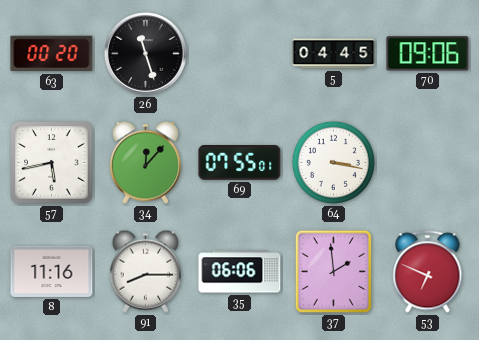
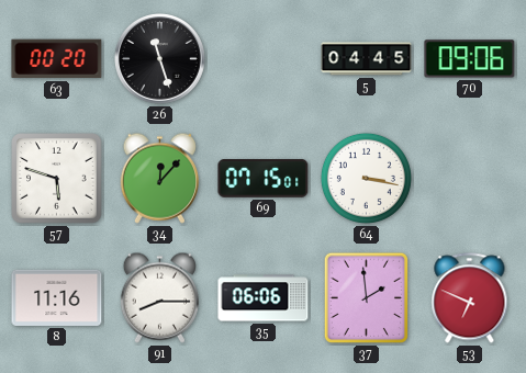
57: 5:43 -> 5:48
69: 07:55 -> 07:15
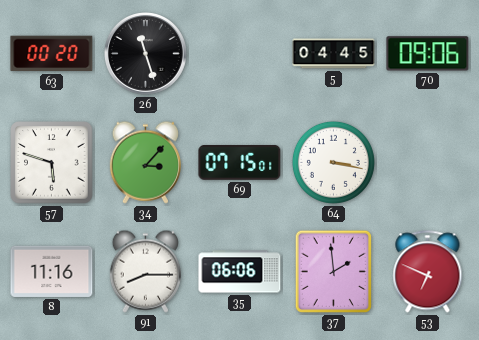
34: 12:07 -> 3:07
